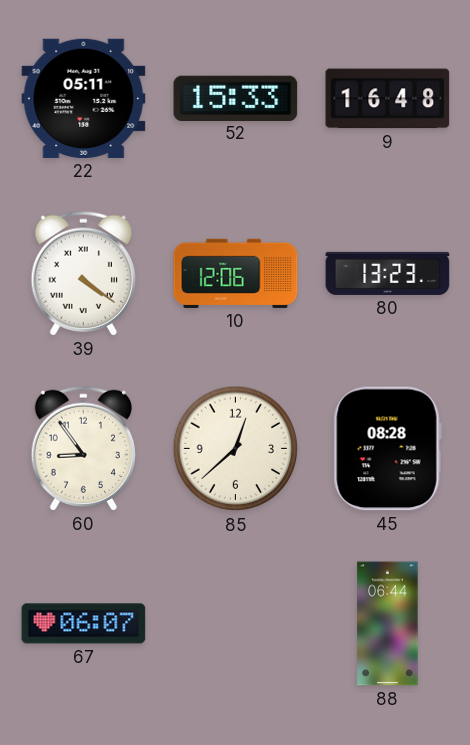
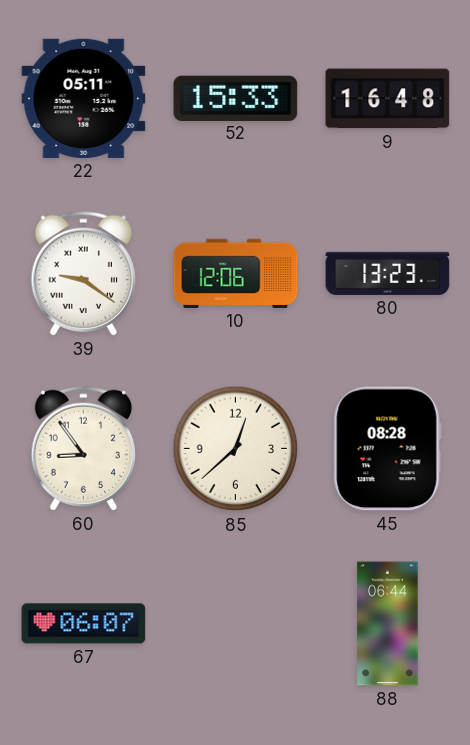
39: 4:21 -> 9:21
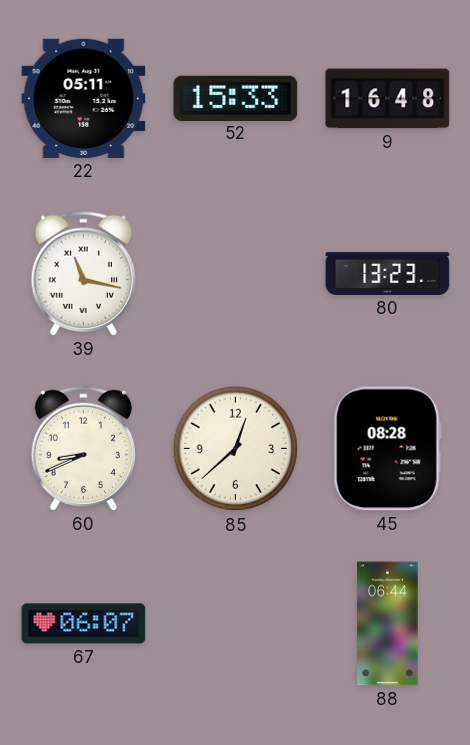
39: 9:21 -> 11:17
10: 12:06 -> none
60: 8:54 -> 8:41
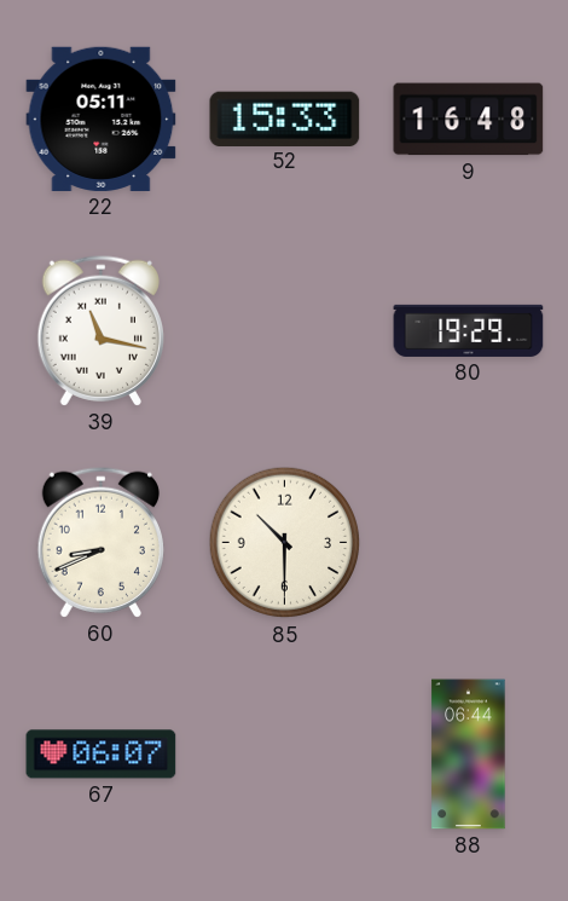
80: 13:23 -> 19:29
85: 12:38 -> 10:30
45: 08:28 -> none
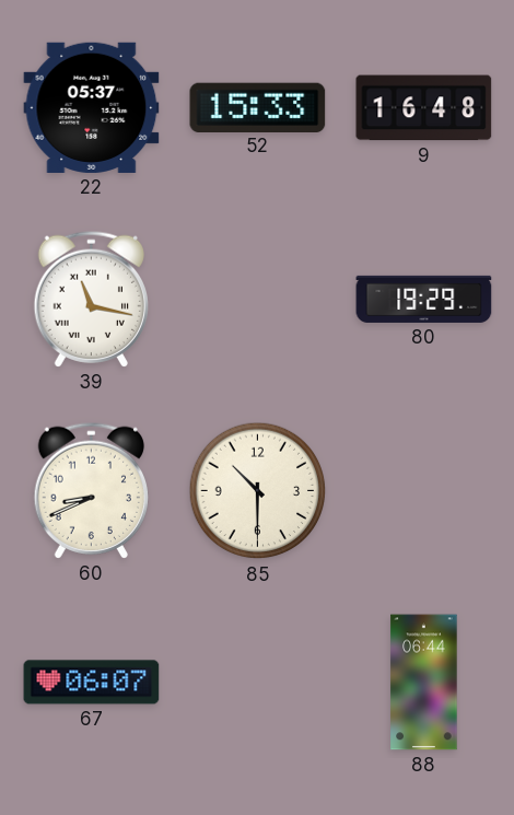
22: 05:11 -> 05:37
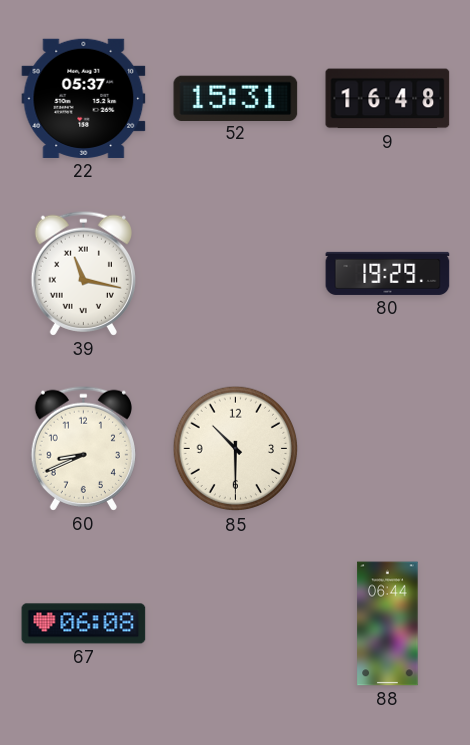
52: 15:33 -> 15:31
67: 06:07 -> 06:08
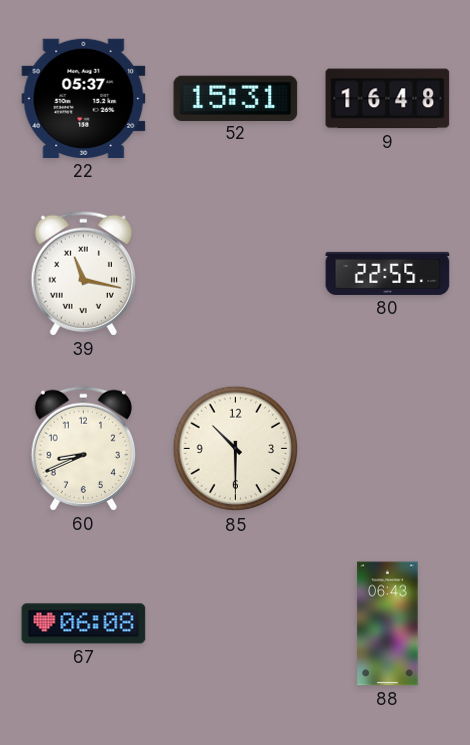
80: 19:29 -> 22:55
88: 06:44 -> 06:43
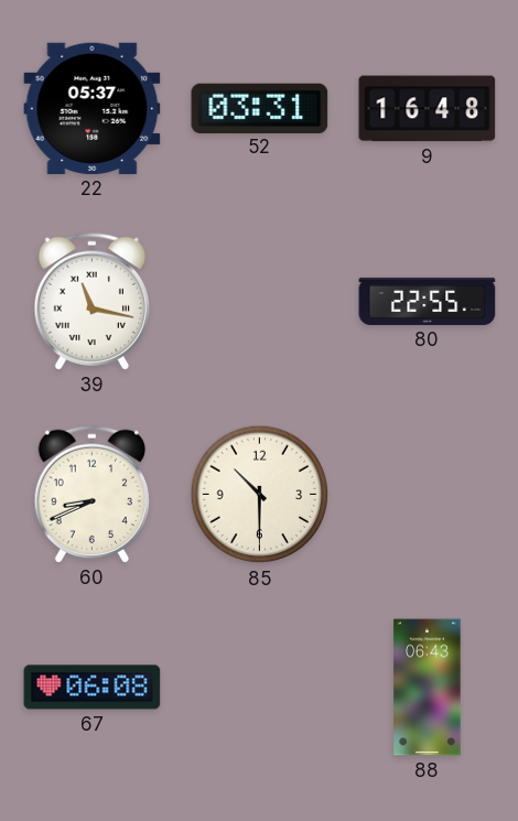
52: 15:31 -> 03:31
